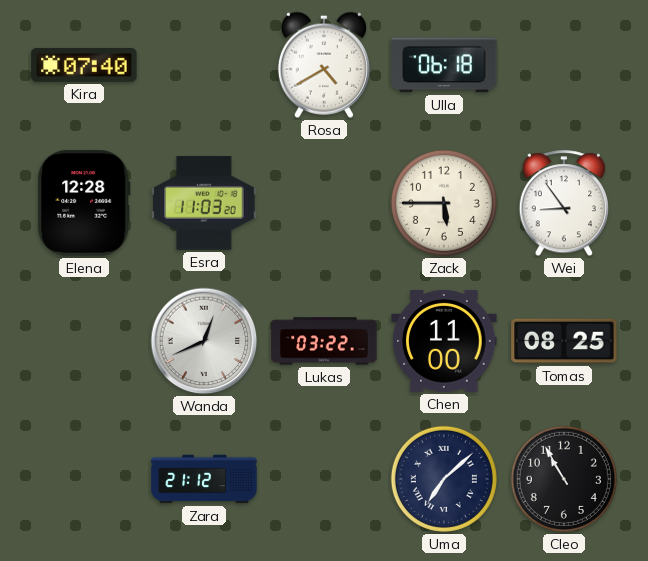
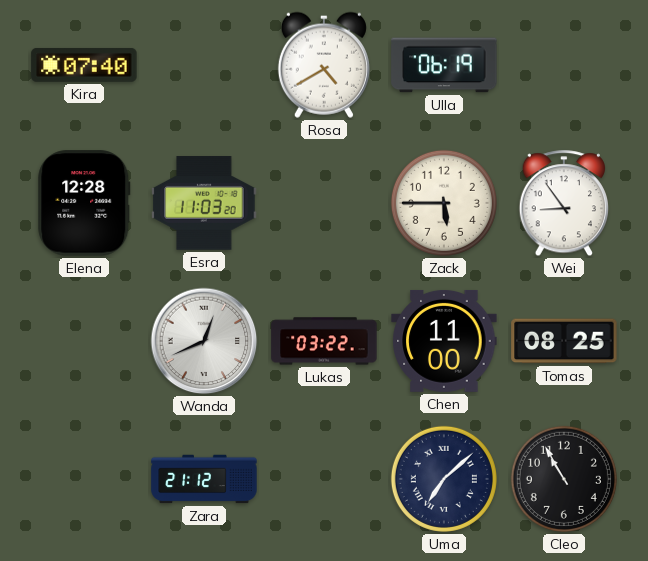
Ulla: 06:18 -> 06:19
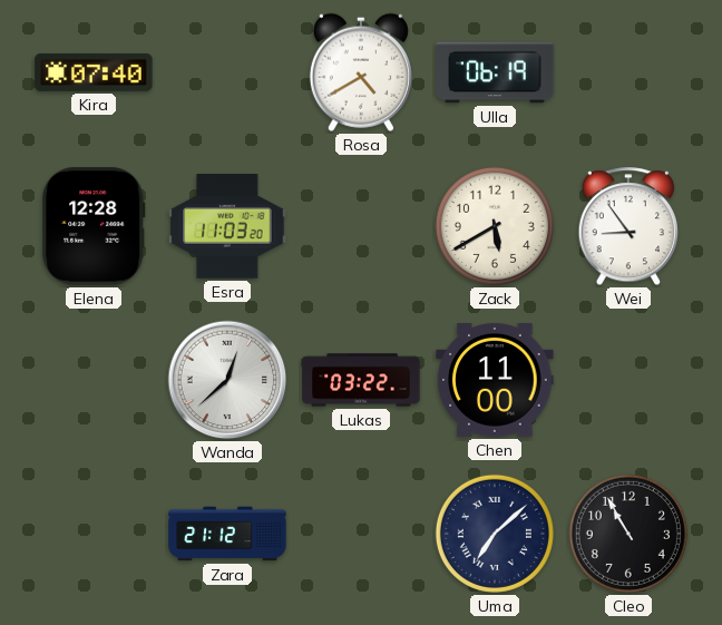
Zack: 5:45 -> 5:40
Wanda: 12:41 -> 12:38
Tomas: 08:25 -> none
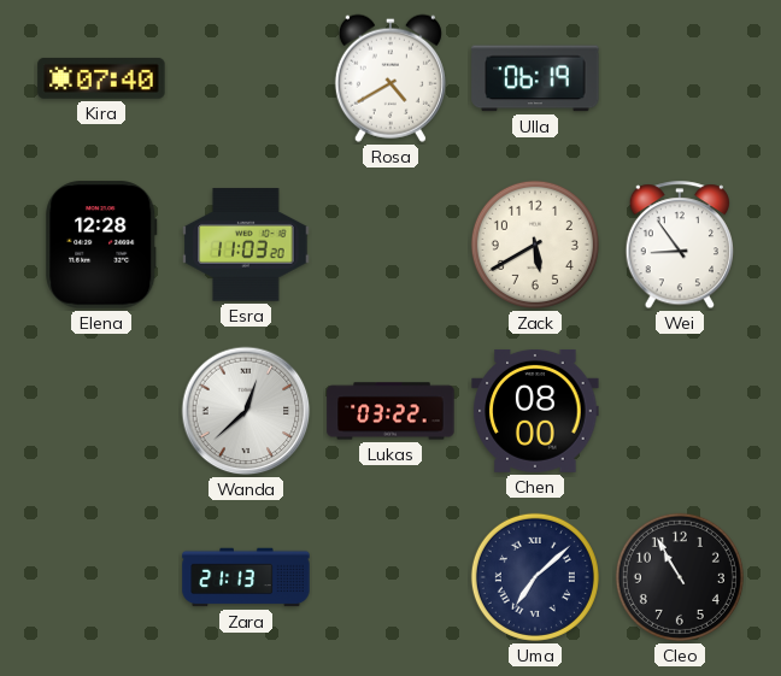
Chen: 11:00 -> 08:00
Zara: 21:12 -> 21:13
